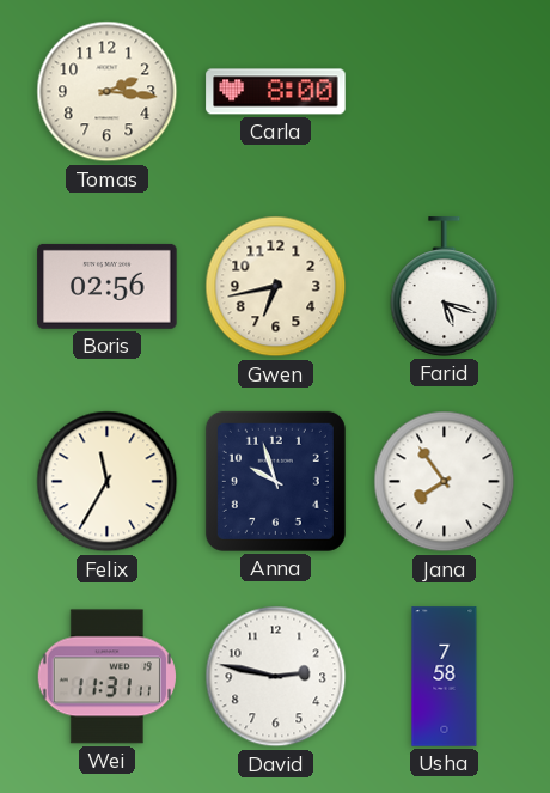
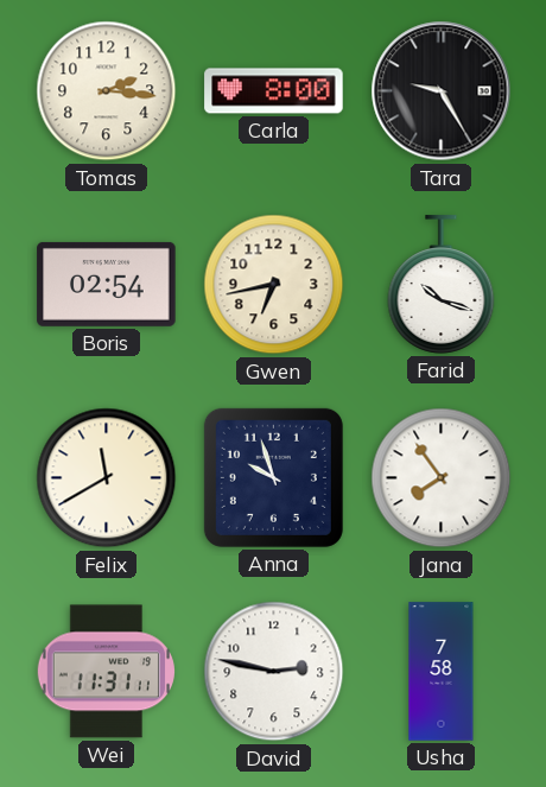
Tara: none -> 9:25
Boris: 02:56 -> 02:54
Farid: 5:18 -> 10:18
Felix: 11:35 -> 11:40
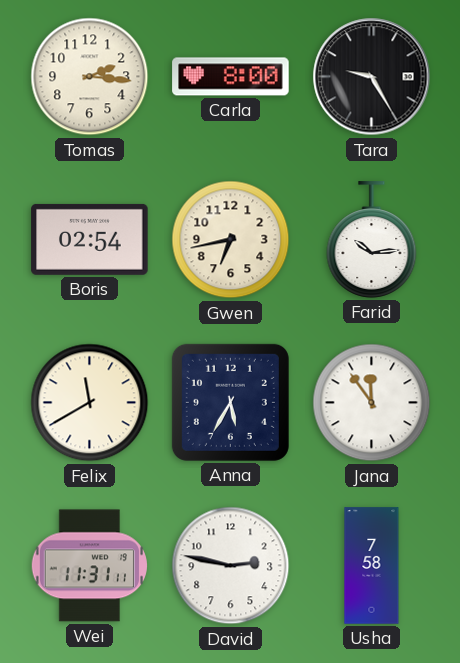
Farid: 10:18 -> 10:14
Anna: 9:57 -> 5:35
Jana: 7:54 -> 11:54
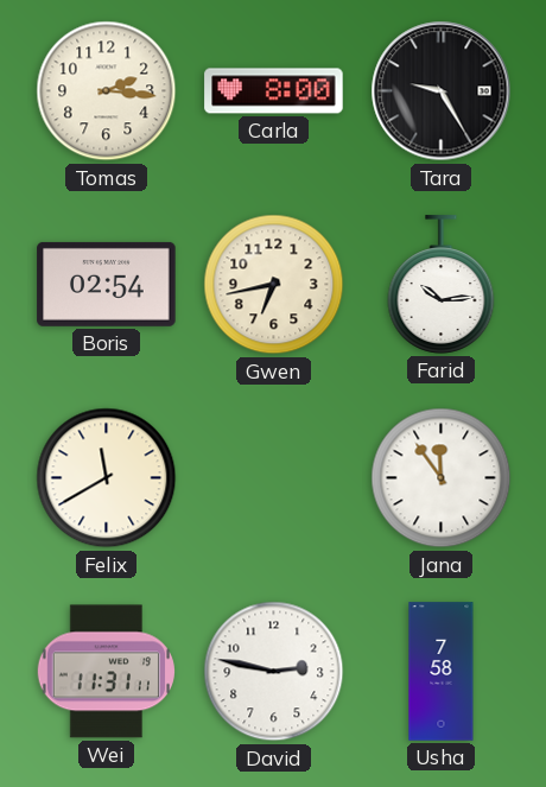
Anna: 5:35 -> none
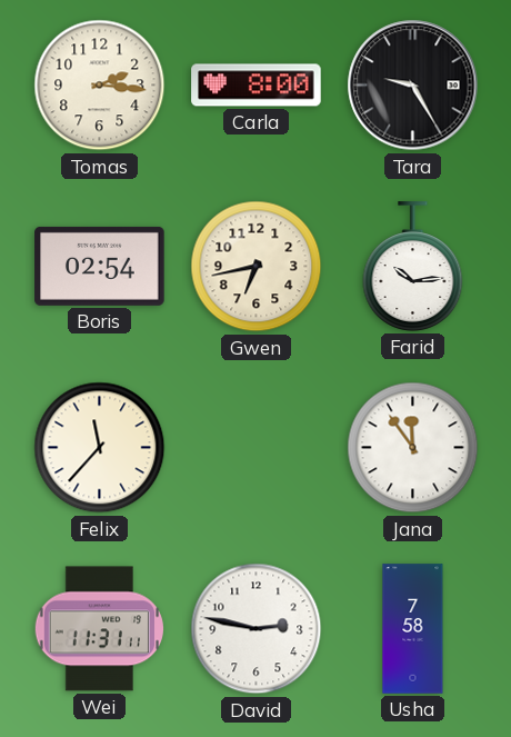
Felix: 11:40 -> 11:37
